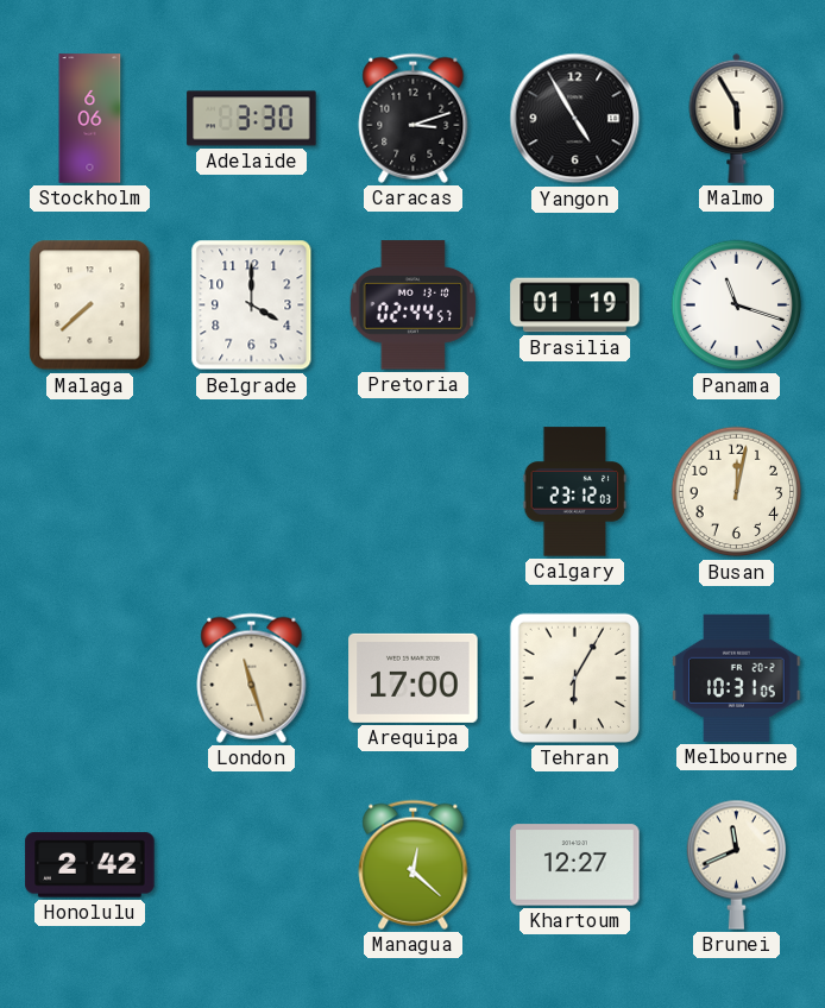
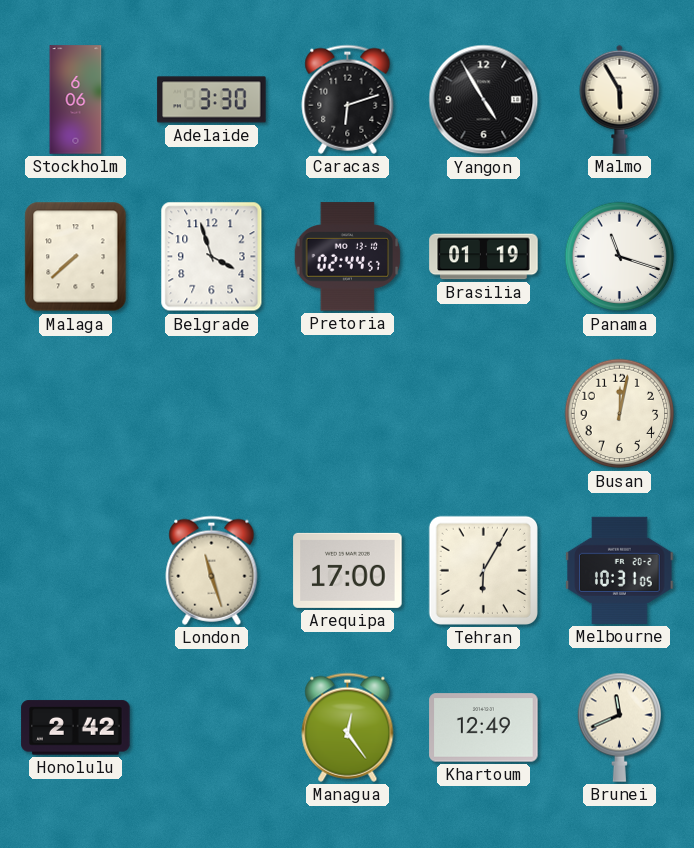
Caracas: 3:12 -> 6:12
Belgrade: 4:00 -> 3:57
Calgary: 23:12 -> none
Managua: 12:22 -> 12:24
Khartoum: 12:27 -> 12:49
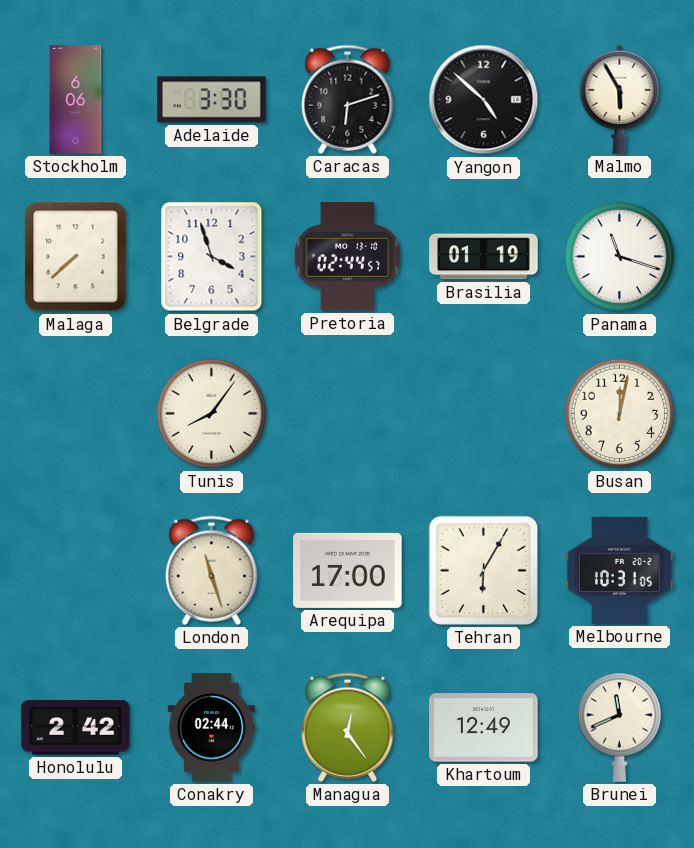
Yangon: 4:55 -> 4:52
Tunis: none -> 8:06
Conakry: none -> 02:44
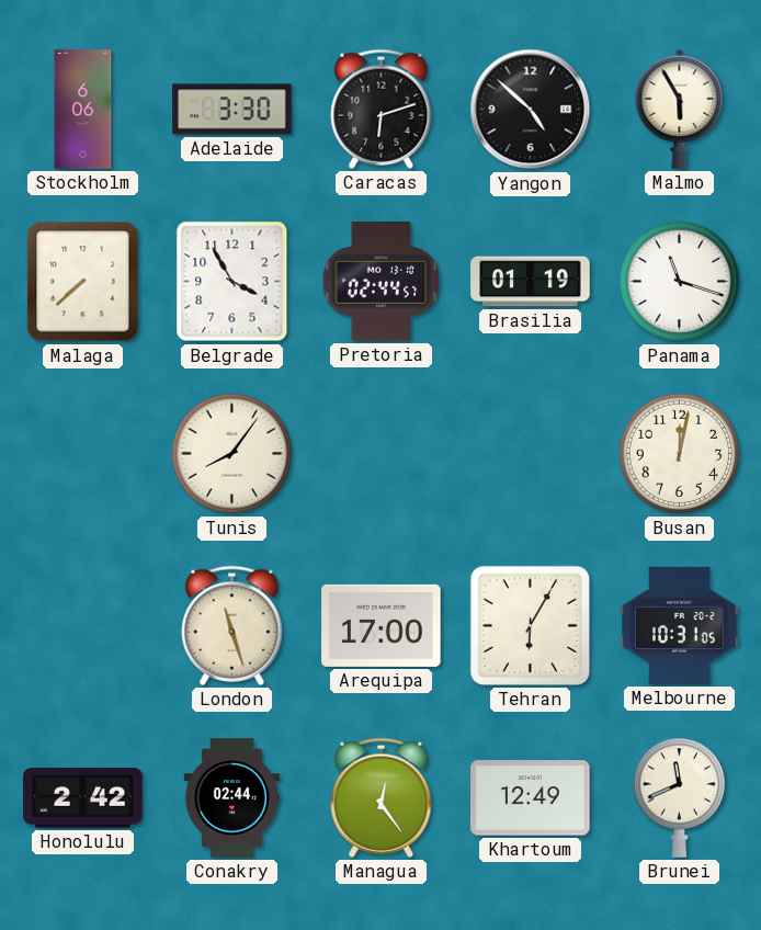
Belgrade: 3:57 -> 3:55
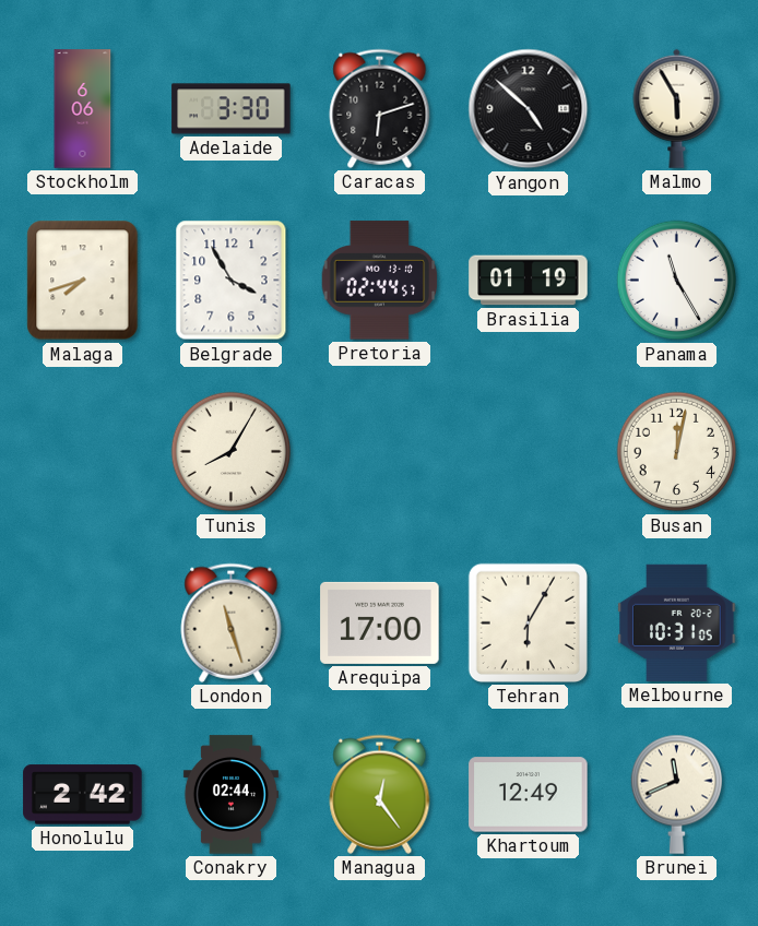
Malaga: 7:38 -> 7:42
Panama: 11:18 -> 11:25
Tunis: 8:06 -> 8:05
